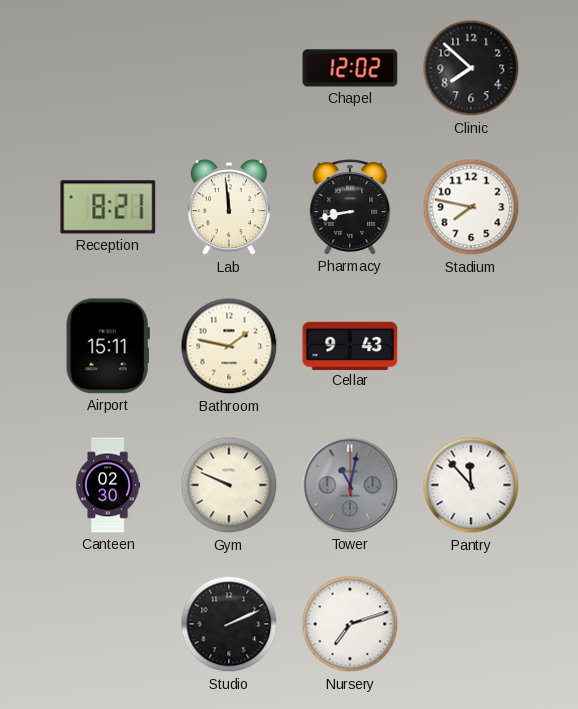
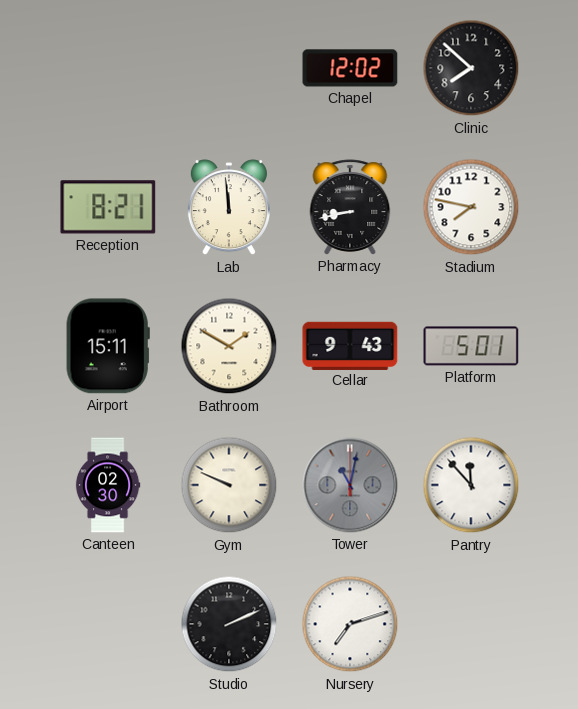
Bathroom: 1:47 -> 1:50
Platform: none -> 5:01
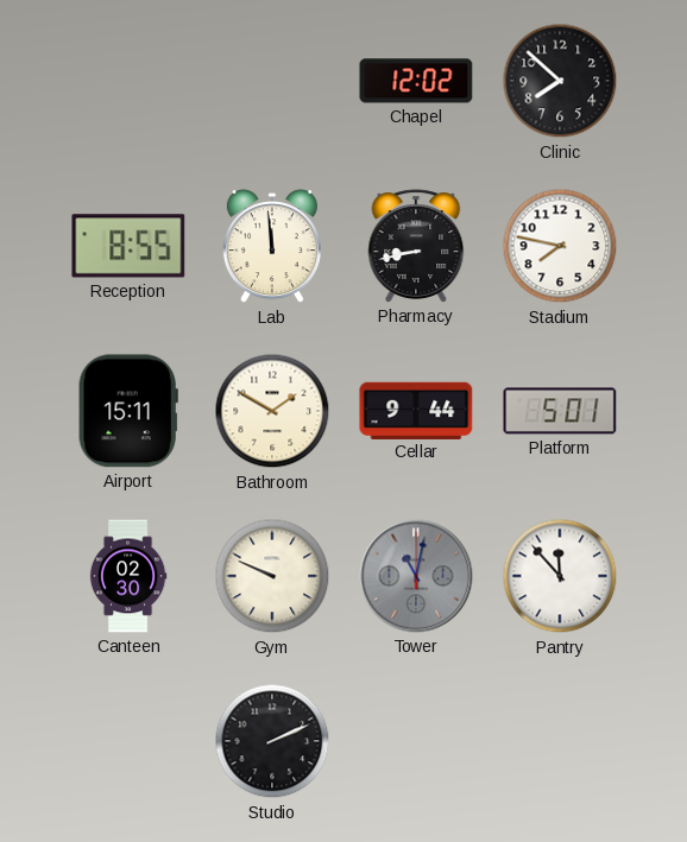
Reception: 8:21 -> 8:55
Cellar: 9:43 -> 9:44
Nursery: 7:12 -> none
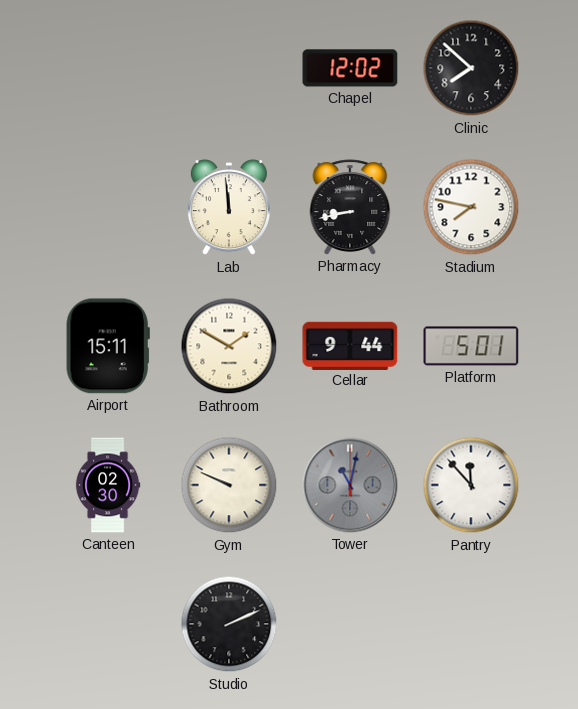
Reception: 8:55 -> none
